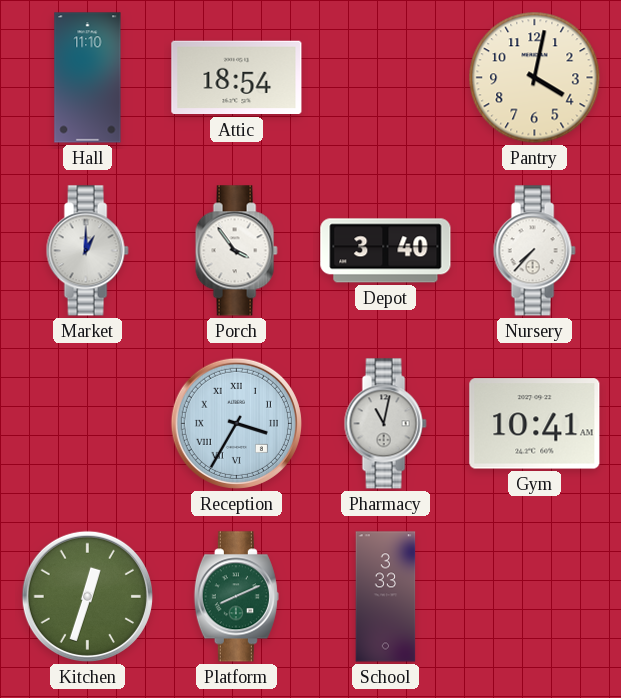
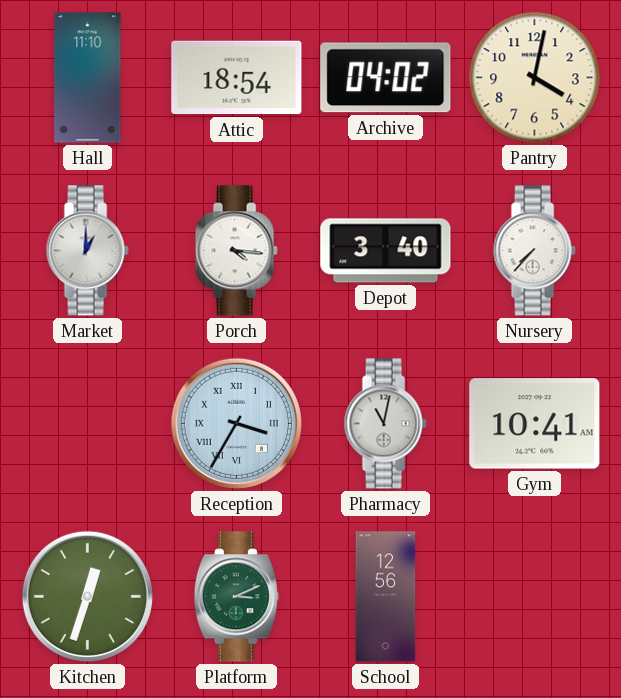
Archive: none -> 04:02
Porch: 3:54 -> 4:16
Platform: 8:11 -> 3:11
School: 3:33 -> 12:56
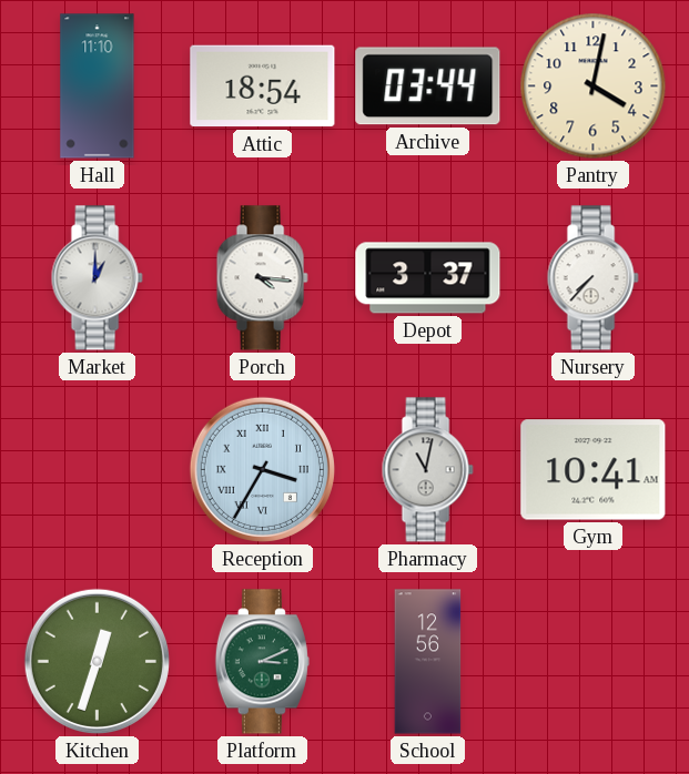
Archive: 04:02 -> 03:44
Depot: 3:40 -> 3:37
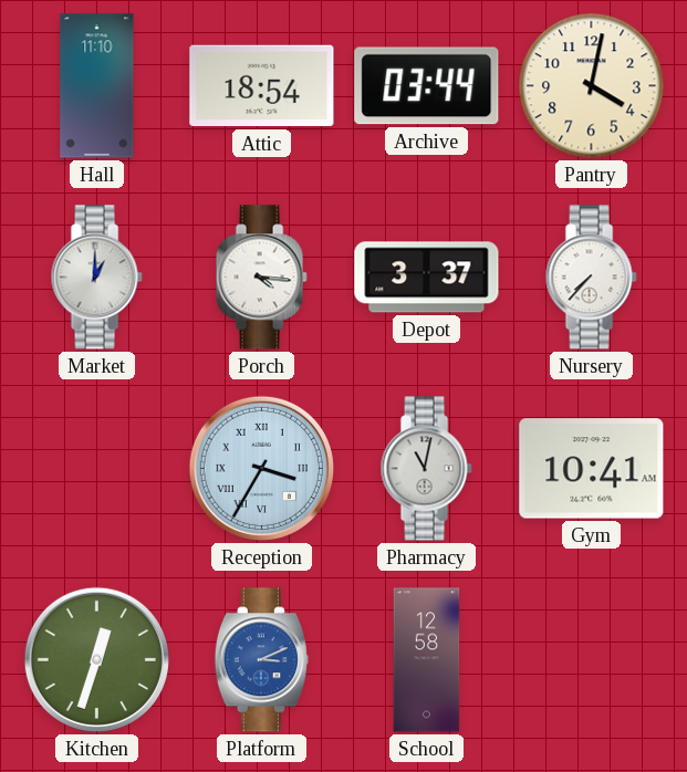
Platform dial: green -> blue
School: 12:56 -> 12:58
